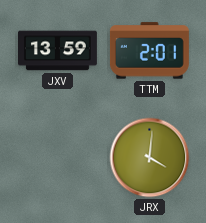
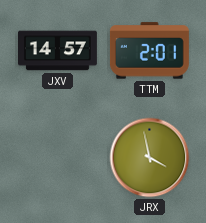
JXV: 13:59 -> 14:57
JRX: 4:01 -> 3:58
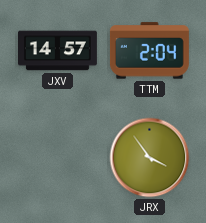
TTM: 2:01 -> 2:04
JRX: 3:58 -> 3:54
